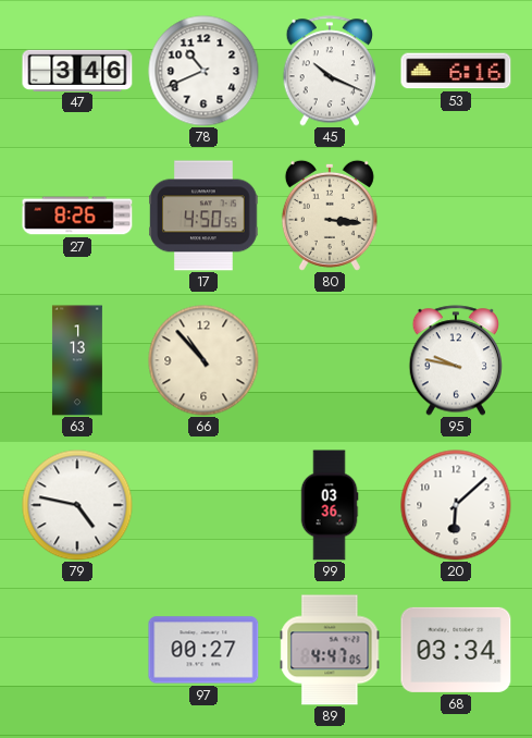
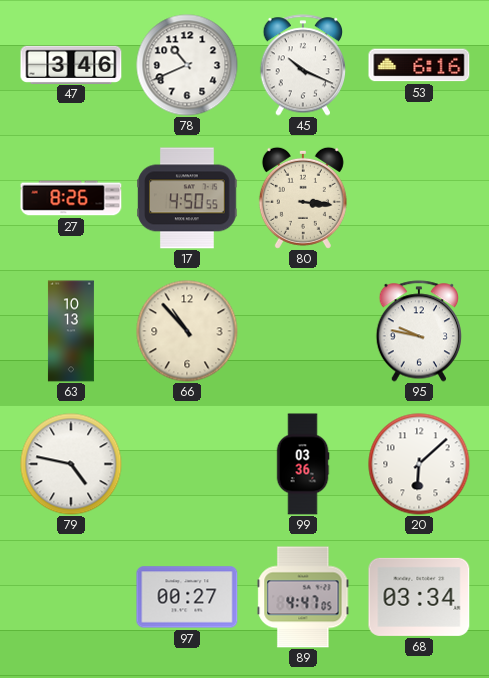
63: 1:13 -> 10:13
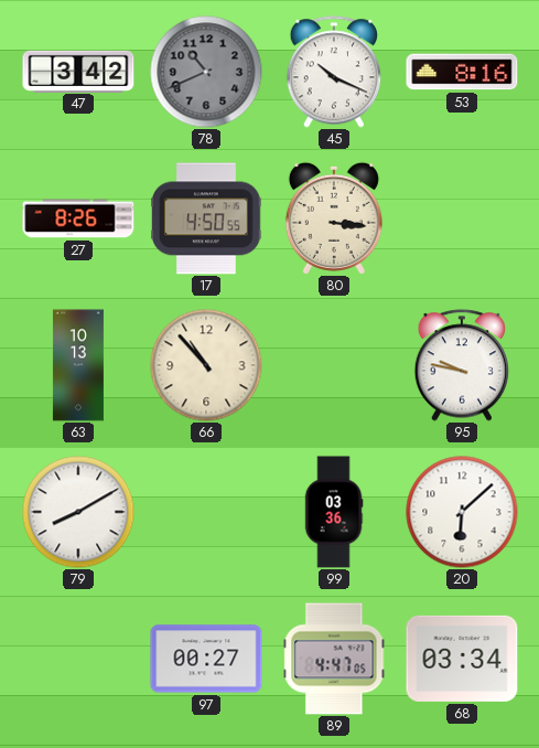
47: 3:46 -> 3:42
78 dial: white -> grey
53: 6:16 -> 8:16
79: 4:47 -> 8:10
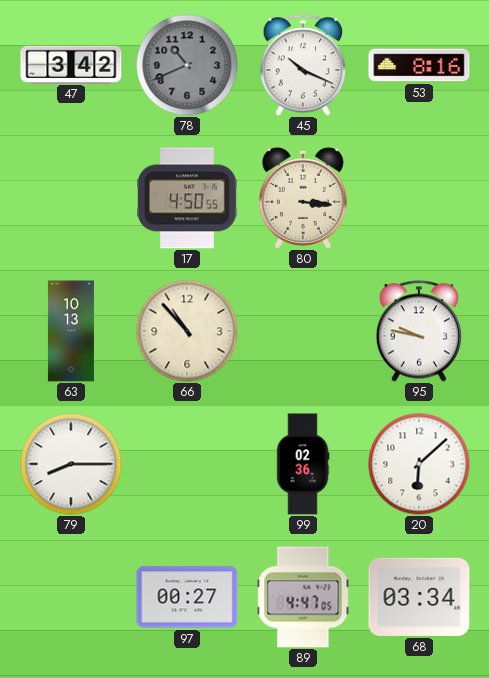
27: 8:26 -> none
79: 8:10 -> 8:15
99: 03:36 -> 02:36
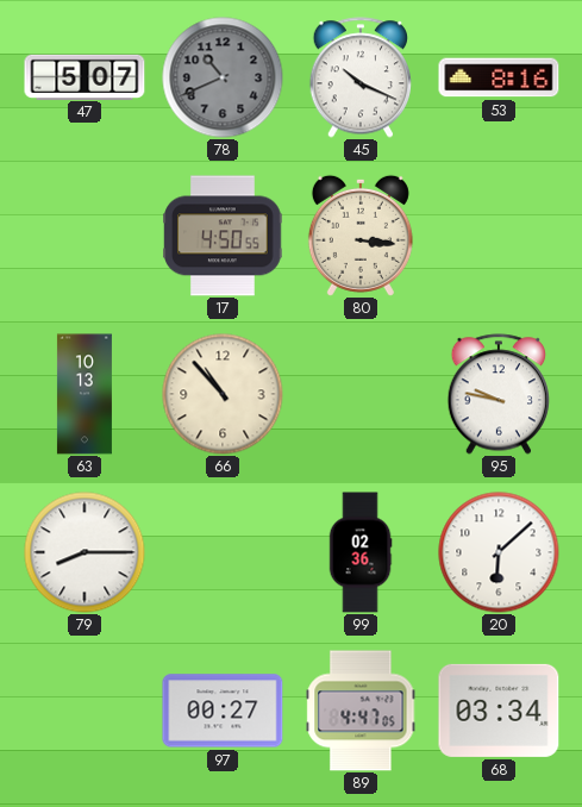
47: 3:42 -> 5:07
